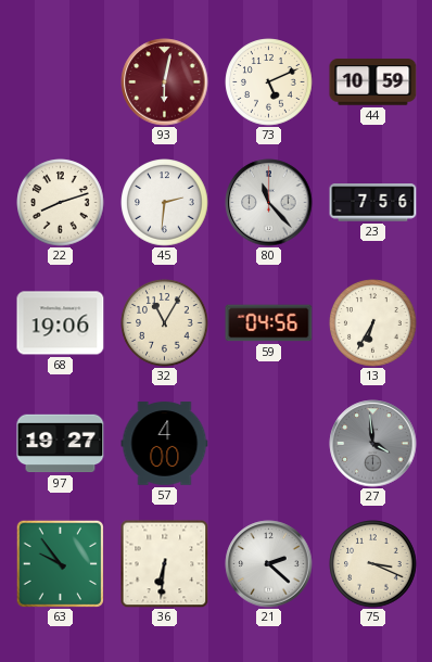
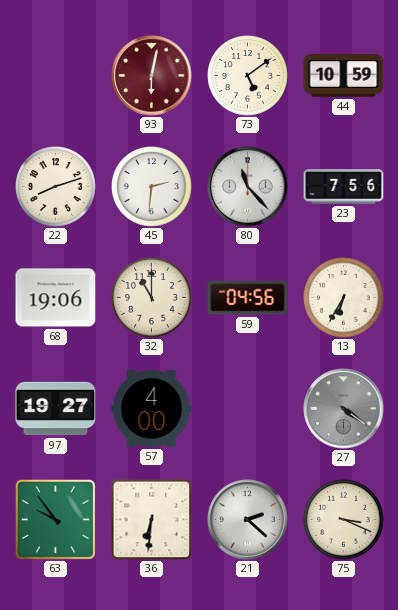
73: 5:11 -> 5:09
32: 11:05 -> 11:00
27: 3:59 -> 4:21
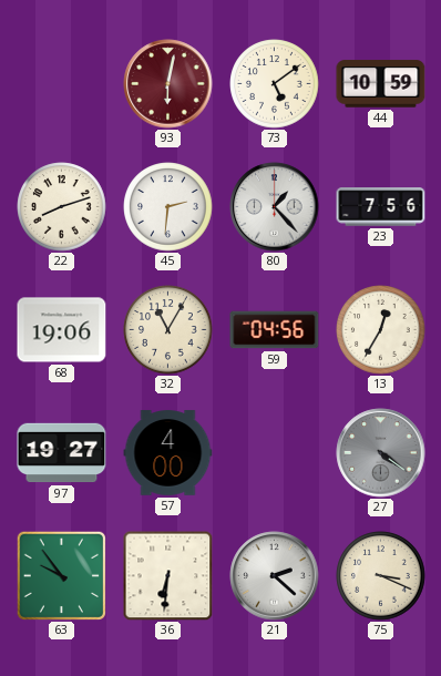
80: 11:23 -> 1:23
32: 11:00 -> 11:05
13: 6:35 -> 12:35
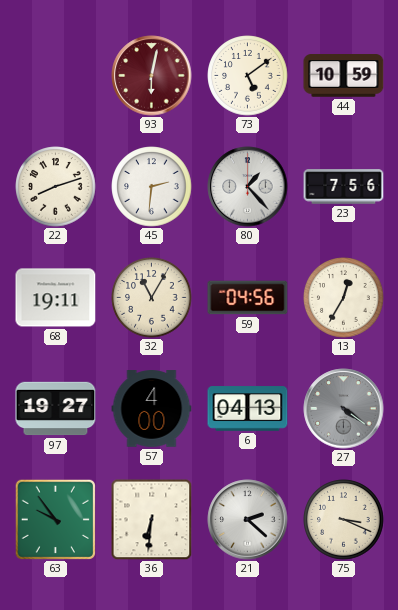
68: 19:06 -> 19:11
6: none -> 04:13
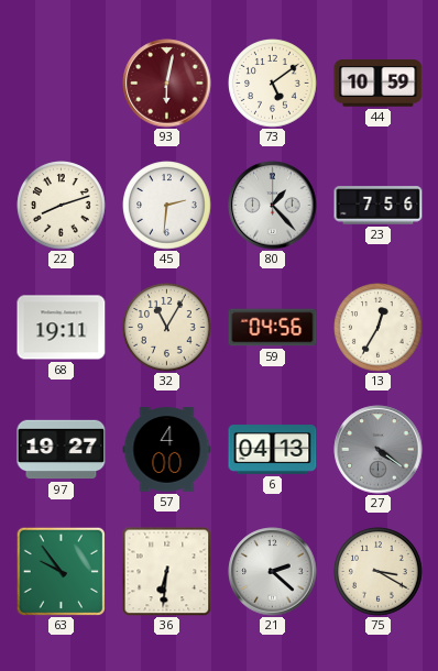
75: 3:19 -> 3:20
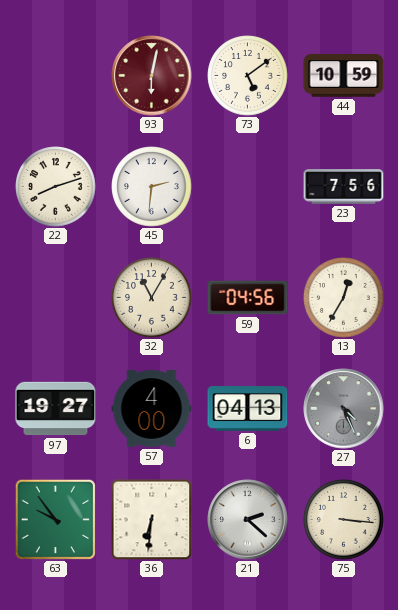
80: 1:23 -> none
68: 19:11 -> none
27: 4:21 -> 4:26
75: 3:20 -> 3:16
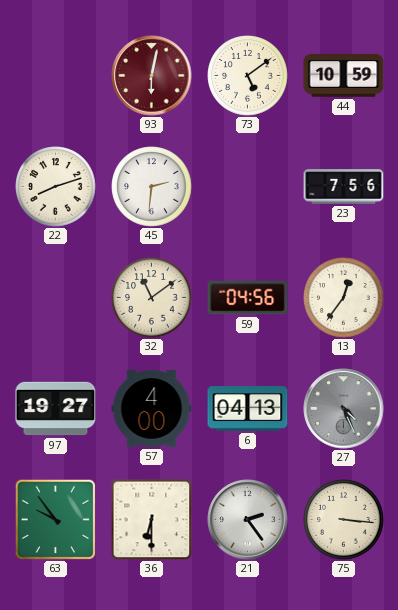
32: 11:05 -> 11:09
13: 12:35 -> 12:36
36: 6:31 -> 6:30
21: 2:22 -> 2:24
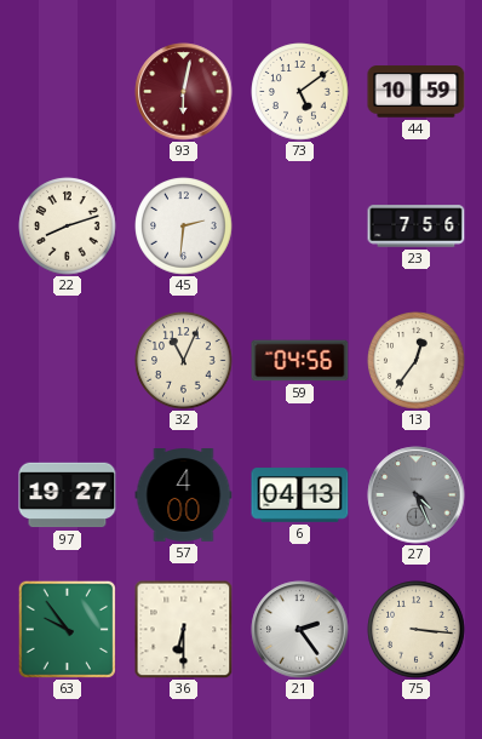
32: 11:09 -> 11:04
